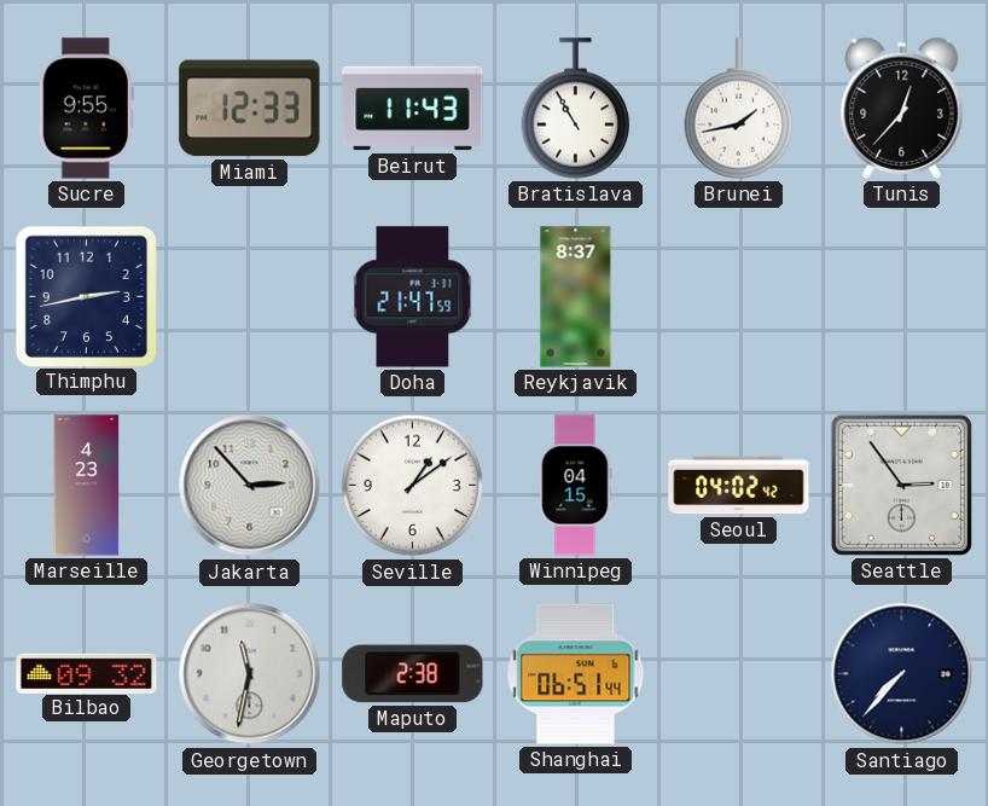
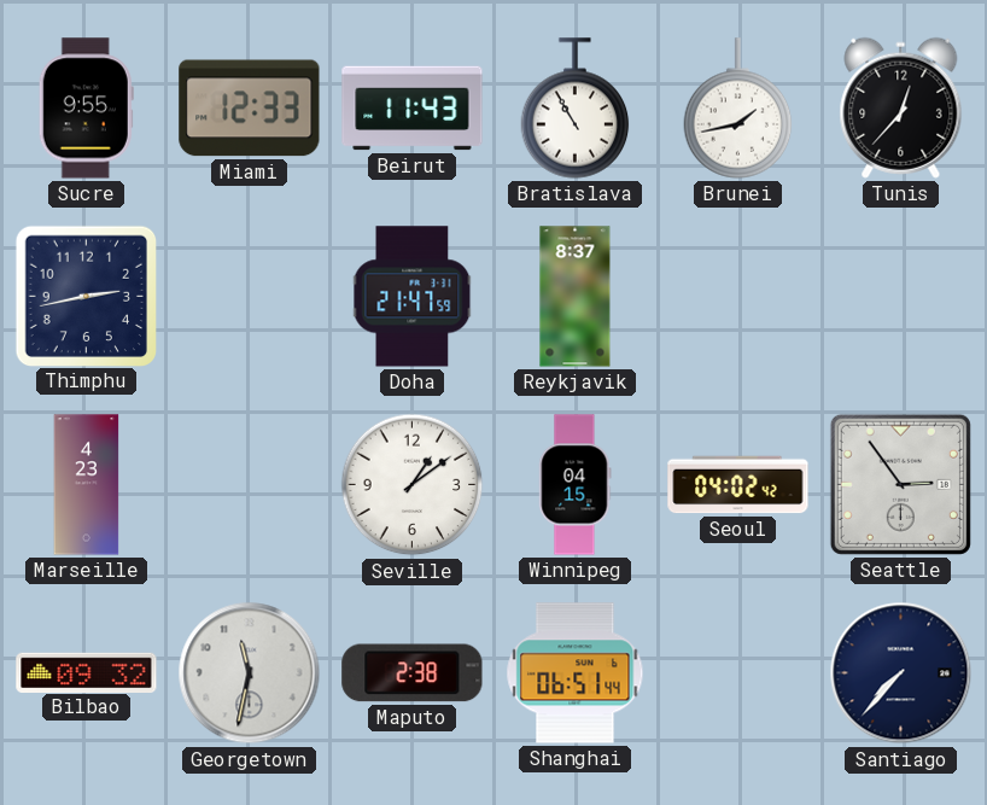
Jakarta: 2:53 -> none
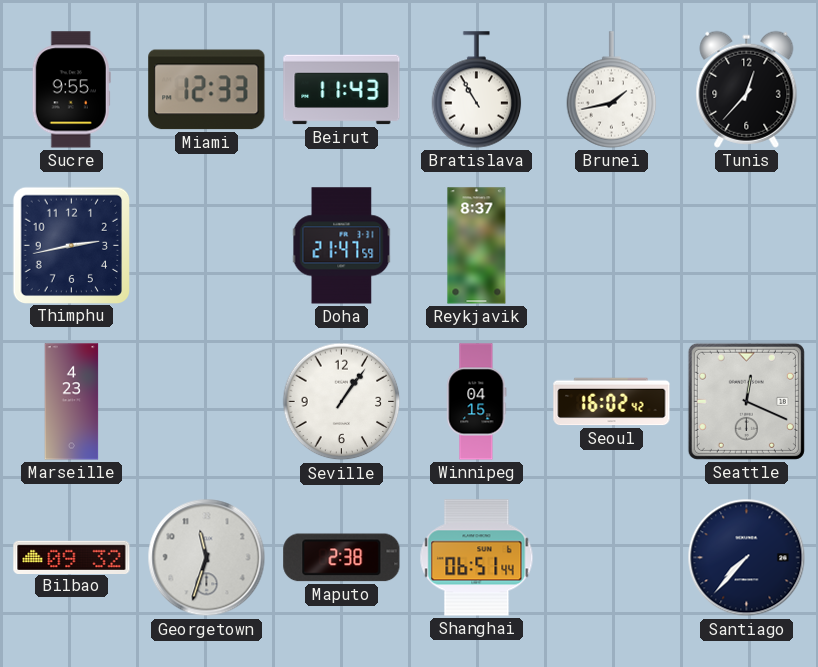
Seville: 1:09 -> 1:06
Seoul: 04:02 -> 16:02
Seattle: 2:54 -> 12:19
Georgetown: 11:32 -> 11:33
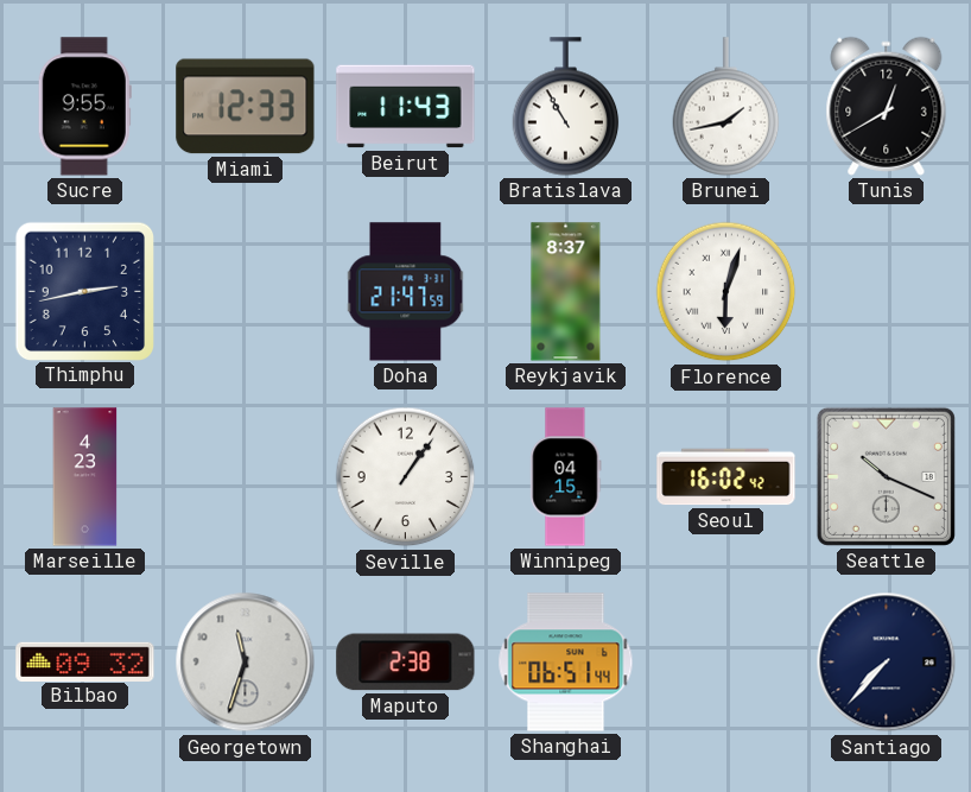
Tunis: 12:37 -> 12:40
Florence: none -> 6:03
Seattle: 12:19 -> 10:19
